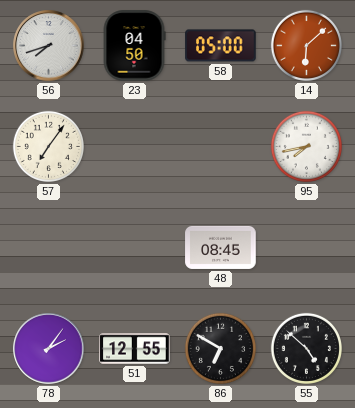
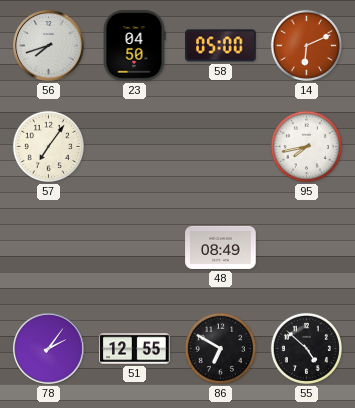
14: 6:08 -> 6:11
48: 08:45 -> 08:49
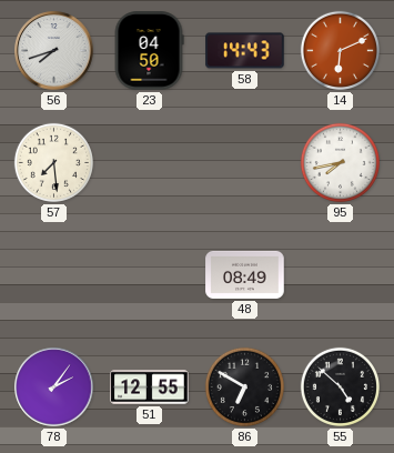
58: 05:00 -> 14:43
57: 7:06 -> 7:29
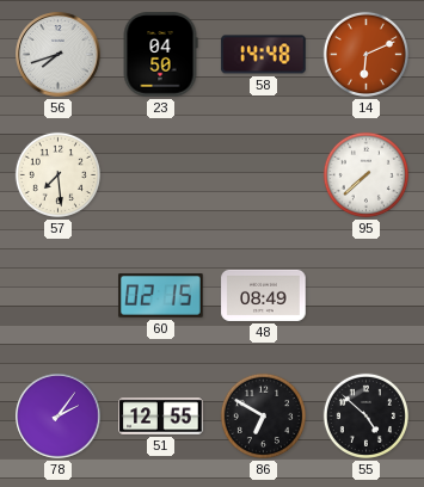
58: 14:43 -> 14:48
95: 7:43 -> 7:38
60: none -> 02:15
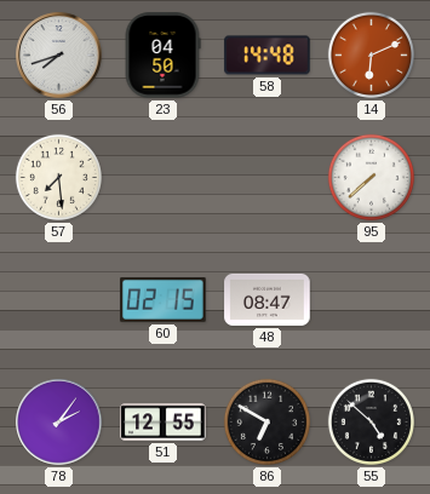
48: 08:49 -> 08:47
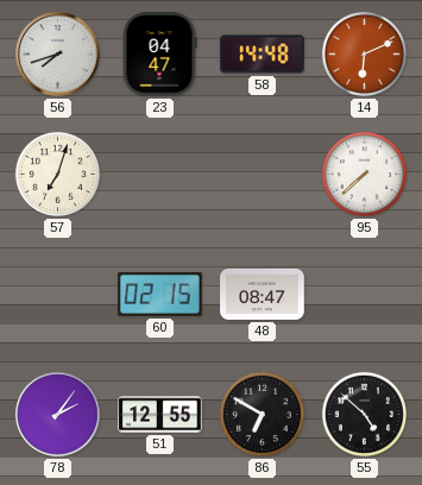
23: 04:50 -> 04:47
57: 7:29 -> 7:03
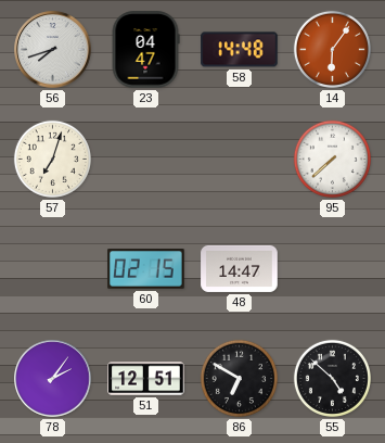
14: 6:11 -> 6:06
48: 08:47 -> 14:47
51: 12:55 -> 12:51
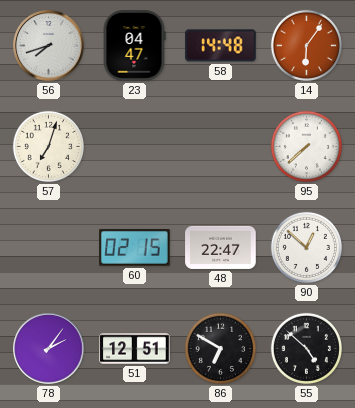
48: 14:47 -> 22:47
90: none -> 12:52
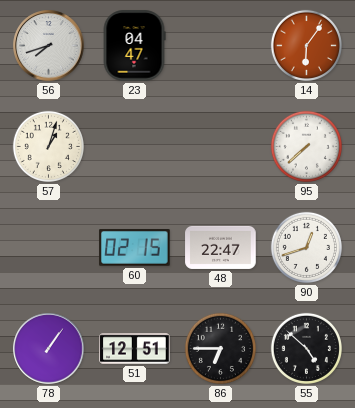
58: 14:48 -> none
57: 7:03 -> 1:03
90: 12:52 -> 12:42
78: 2:06 -> 1:06
86: 6:50 -> 6:45
